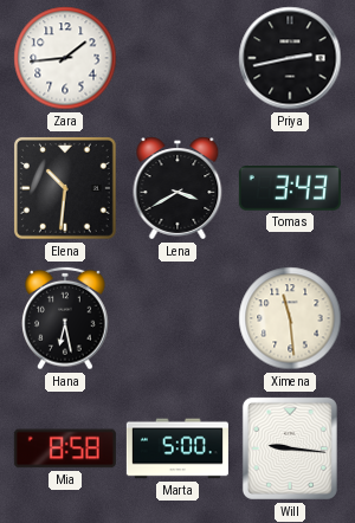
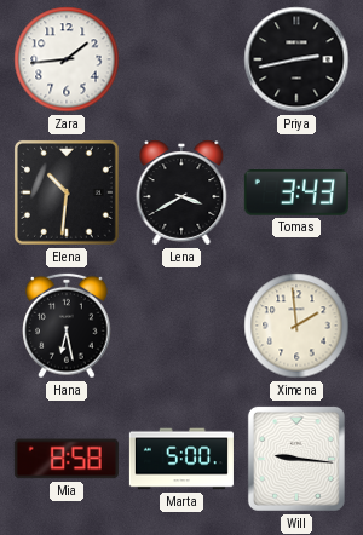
Ximena: 11:29 -> 1:59
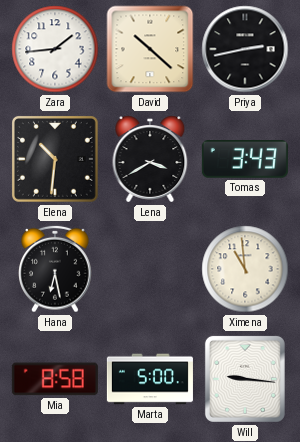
David: none -> 10:22
Ximena: 1:59 -> 10:59
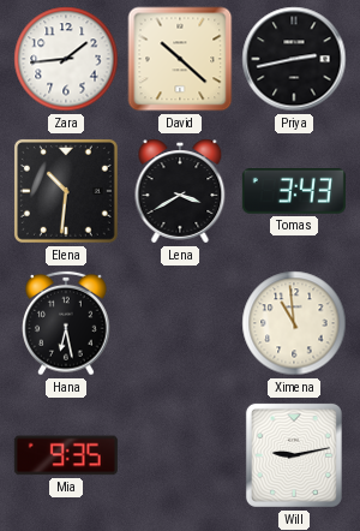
Mia: 8:58 -> 9:35
Marta: 5:00 -> none
Will: 9:16 -> 9:13
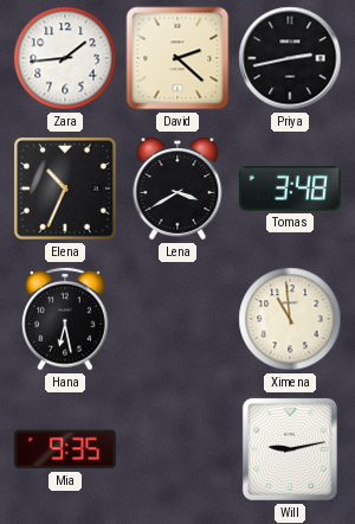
David: 10:22 -> 2:22
Elena: 10:31 -> 10:34
Tomas: 3:43 -> 3:48
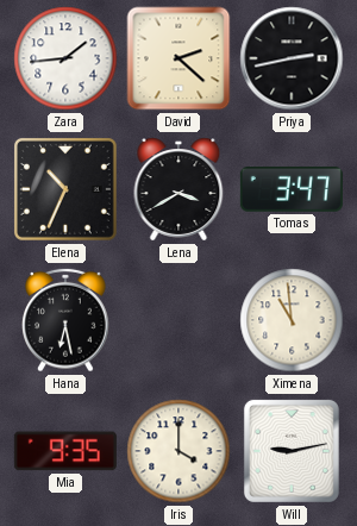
Tomas: 3:48 -> 3:47
Iris: none -> 4:00
